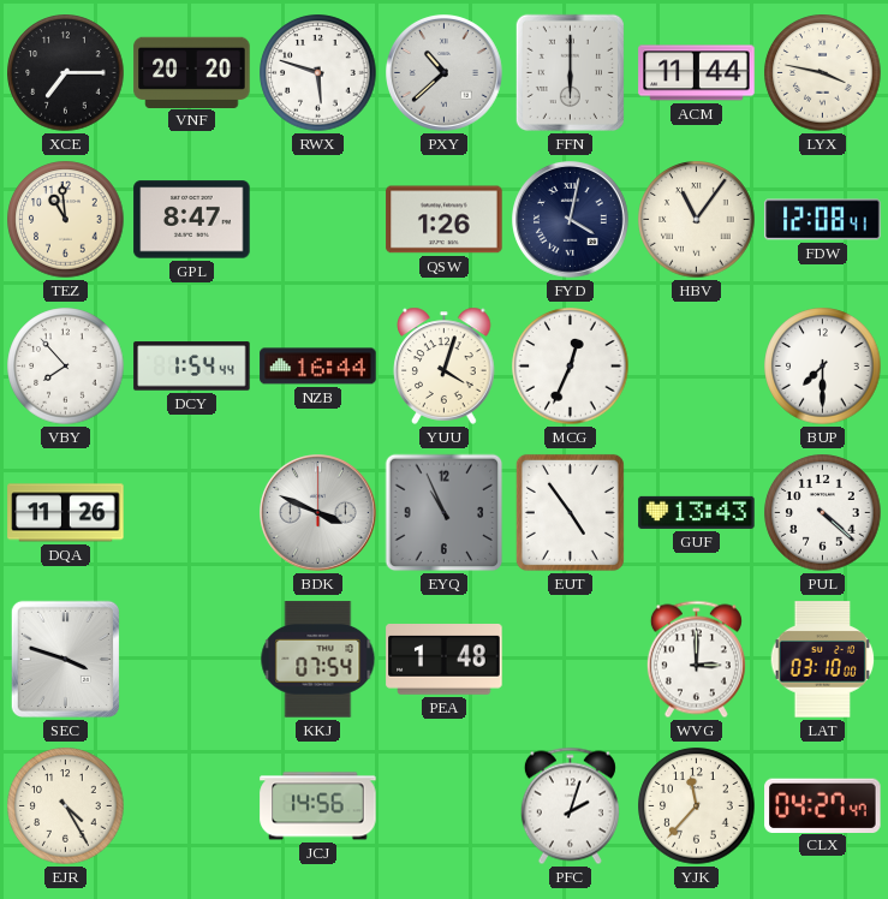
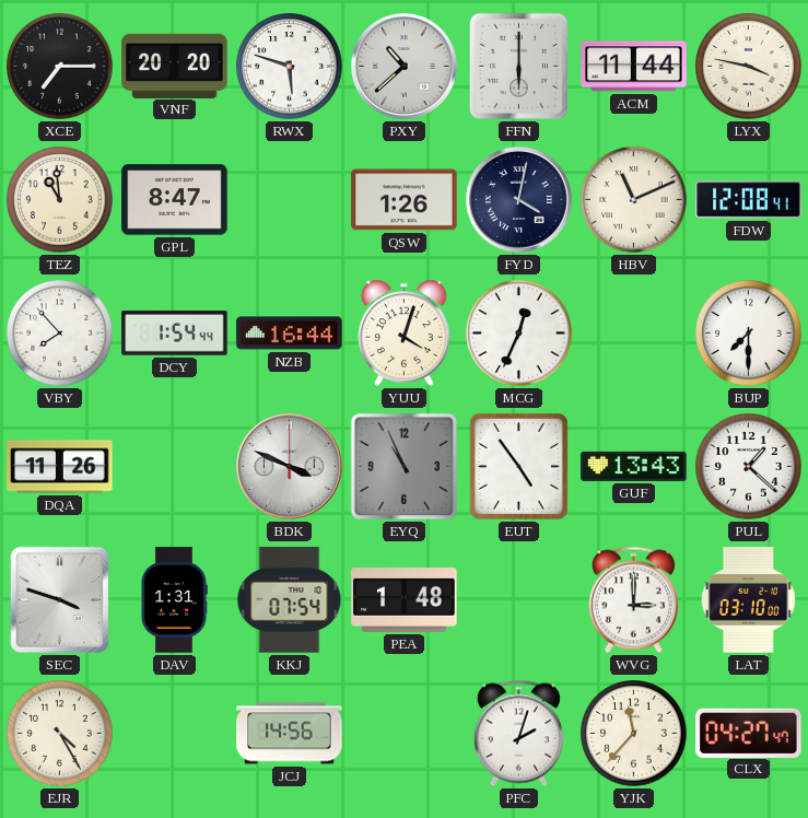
HBV: 11:06 -> 11:11
PUL: 4:22 -> 1:22
DAV: none -> 1:31
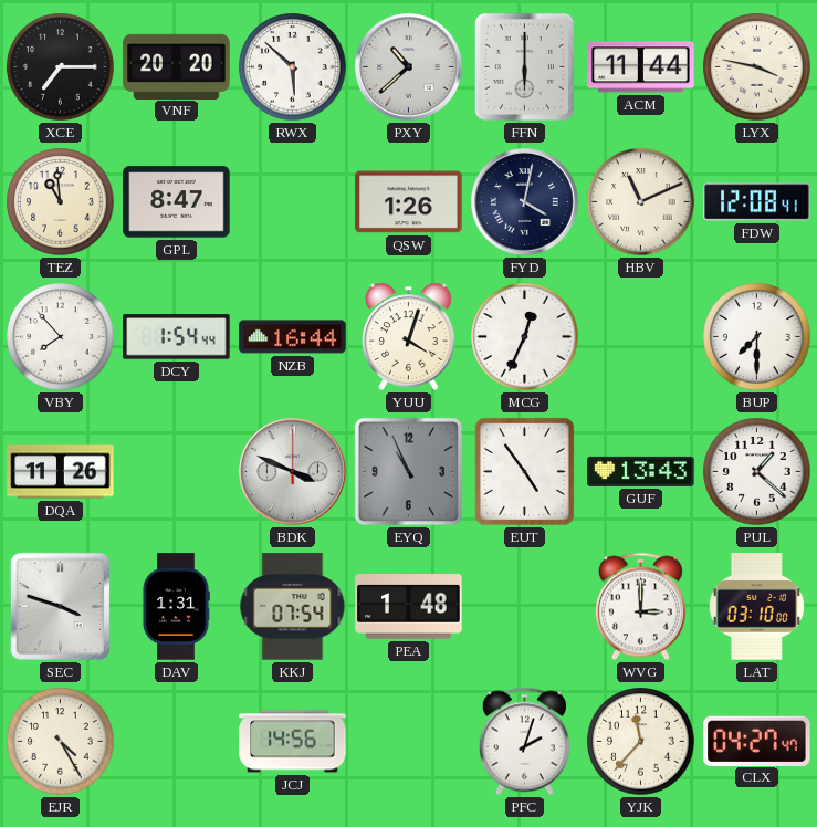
RWX: 5:48 -> 5:52
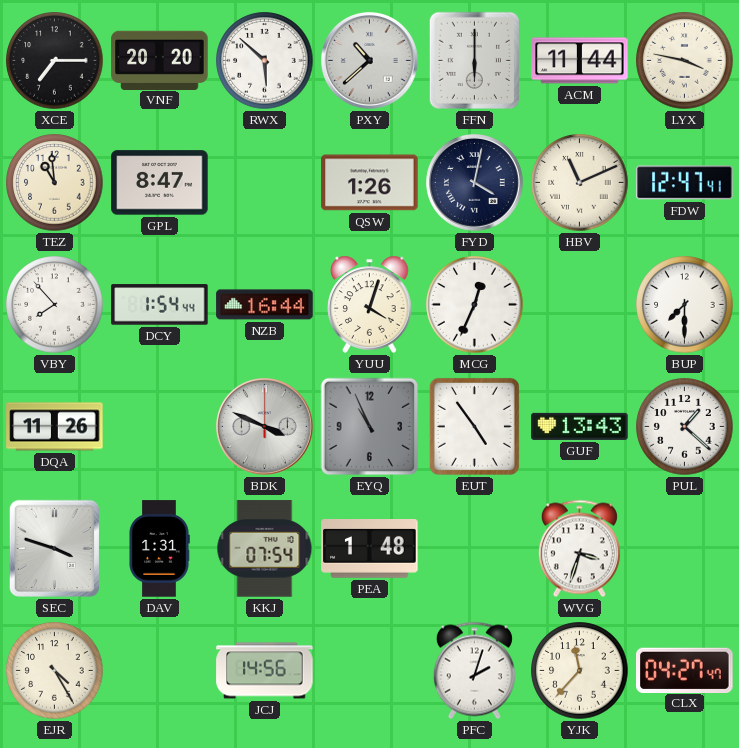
FDW: 12:08 -> 12:47
WVG: 3:00 -> 3:33
LAT: 03:10 -> none
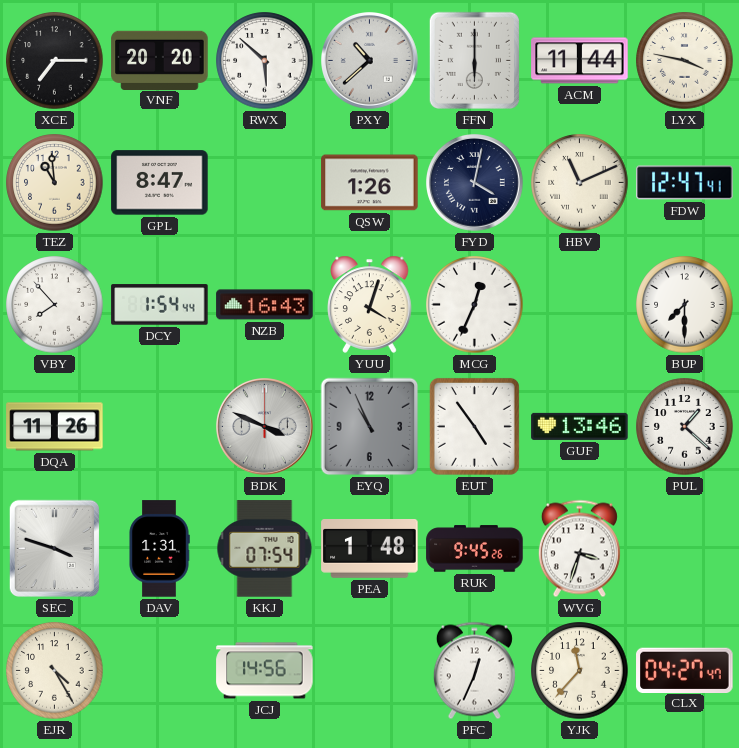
NZB: 16:44 -> 16:43
GUF: 13:43 -> 13:46
RUK: none -> 9:45
PFC: 2:03 -> 12:34
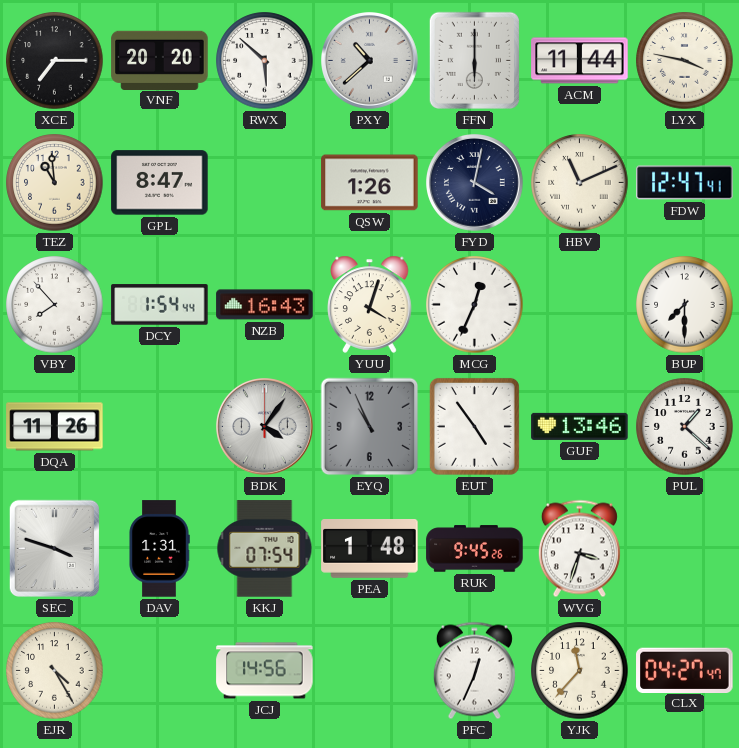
BDK: 3:49 -> 4:06
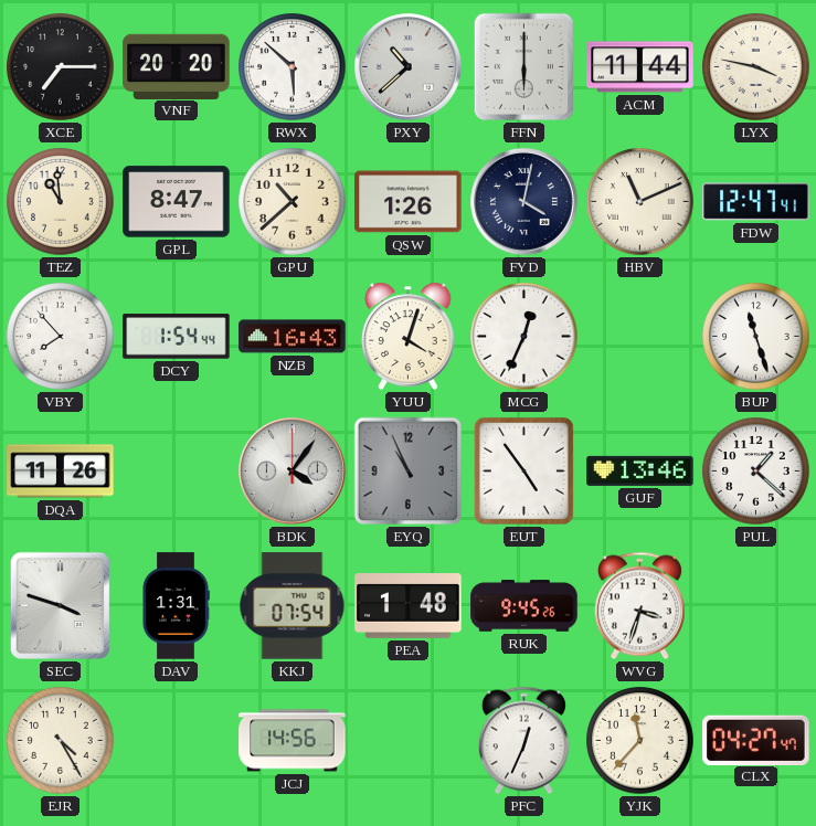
GPU: none -> 10:38
BUP: 7:30 -> 11:27
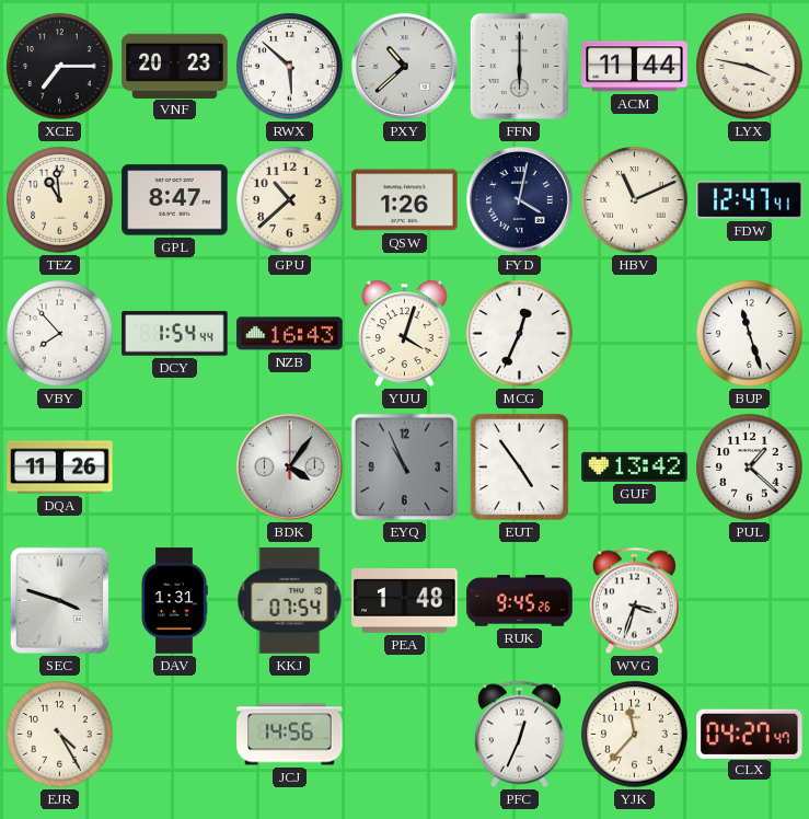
VNF: 20:20 -> 20:23
GUF: 13:46 -> 13:42
